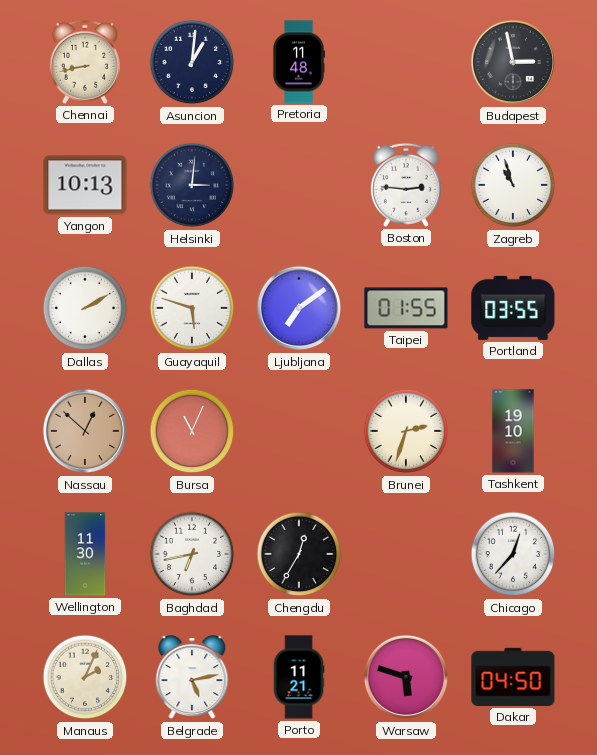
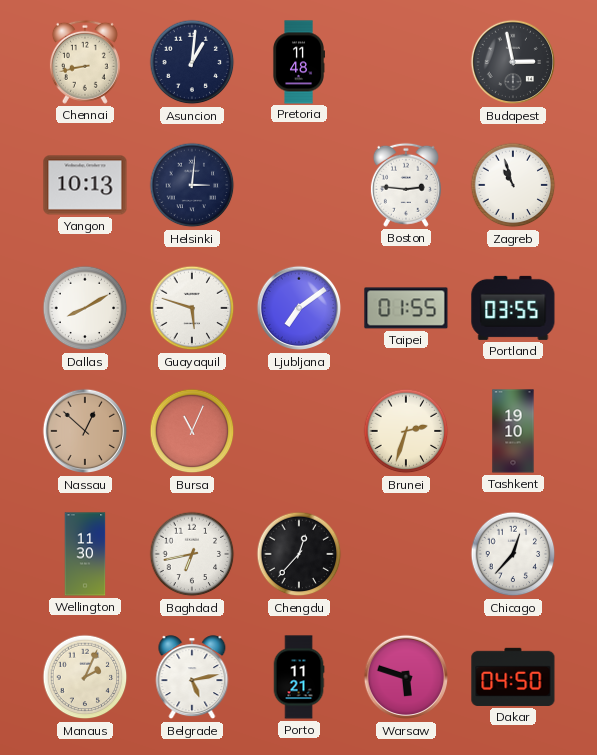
Dallas: 2:10 -> 8:10
Chengdu: 12:35 -> 12:37
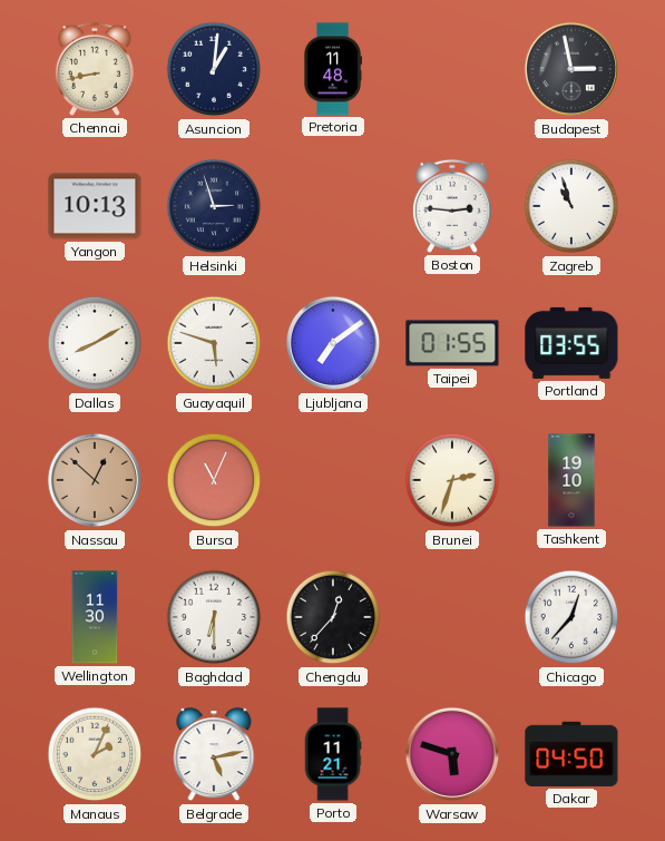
Helsinki: 3:01 -> 2:57
Baghdad: 6:43 -> 6:30
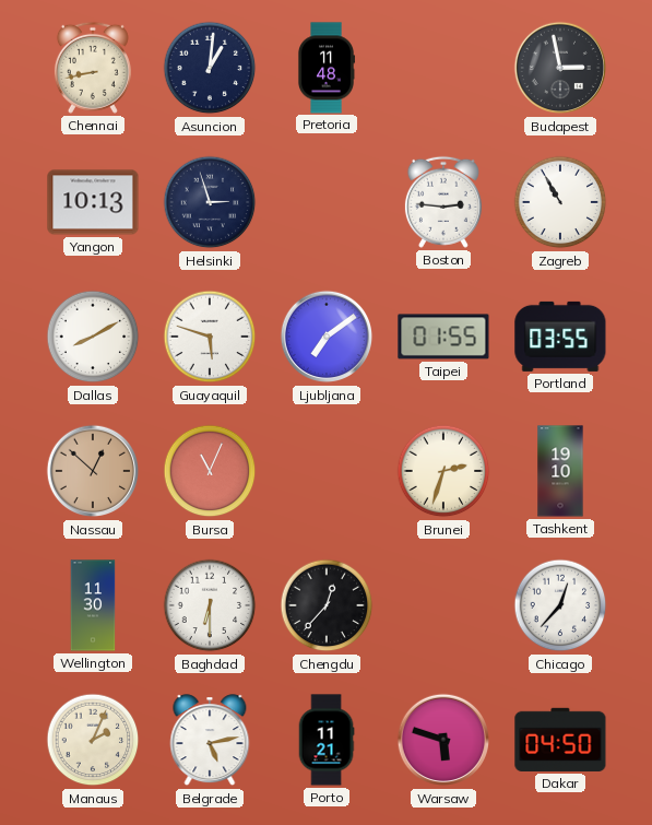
Zagreb: 10:57 -> 10:55
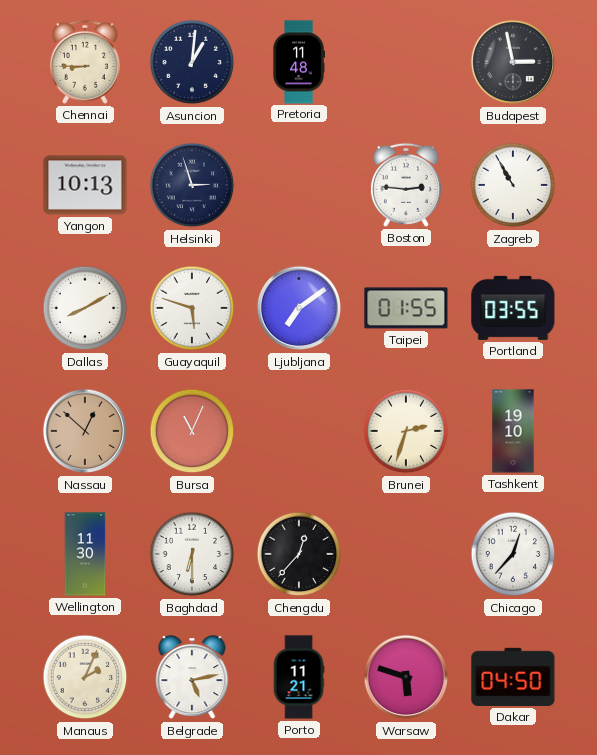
Chennai: 8:43 -> 8:45
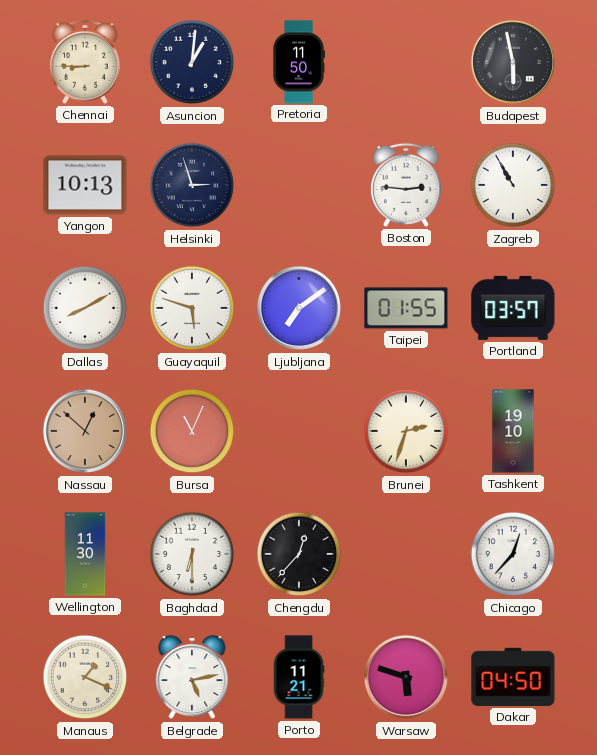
Pretoria: 11:48 -> 11:50
Budapest: 2:58 -> 5:58
Portland: 03:55 -> 03:57
Manaus: 2:04 -> 1:19
